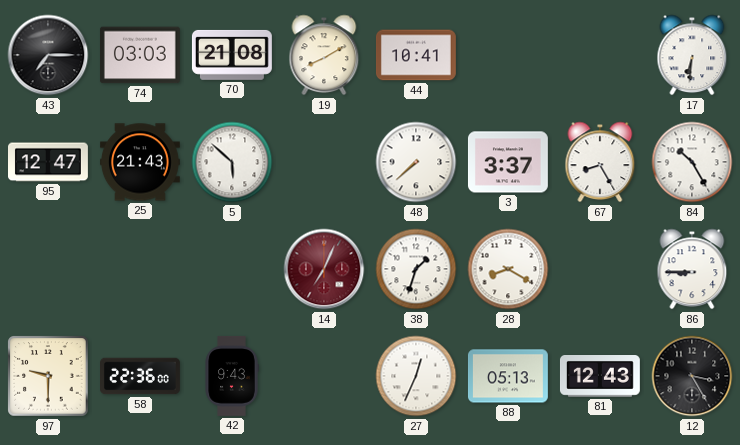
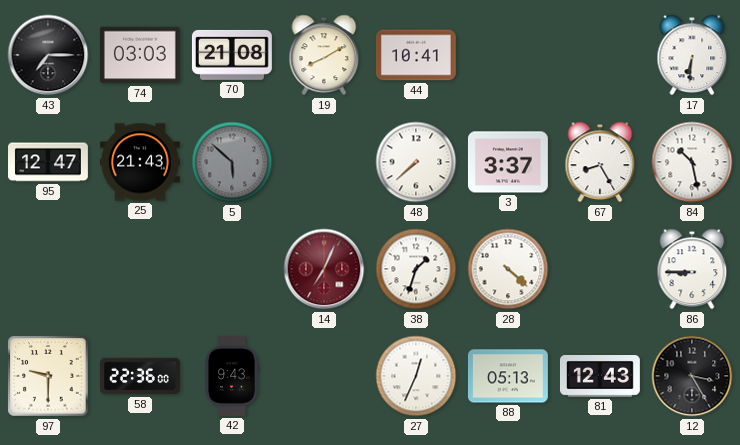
5 dial: white -> grey
84: 10:25 -> 10:28
28: 8:20 -> 4:22
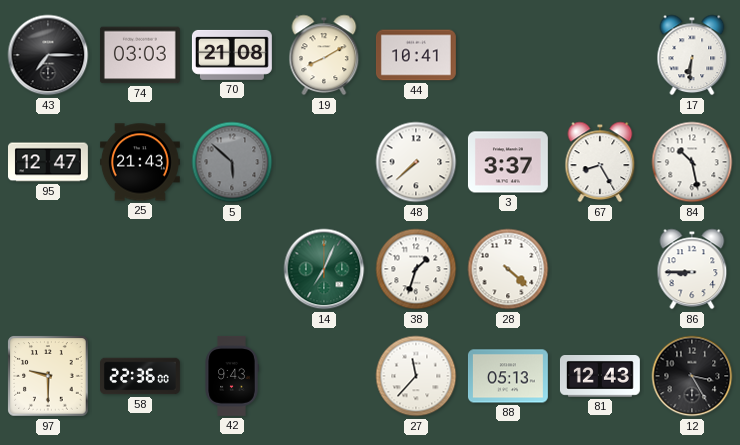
14 dial: burgundy -> green
27: 12:34 -> 11:37
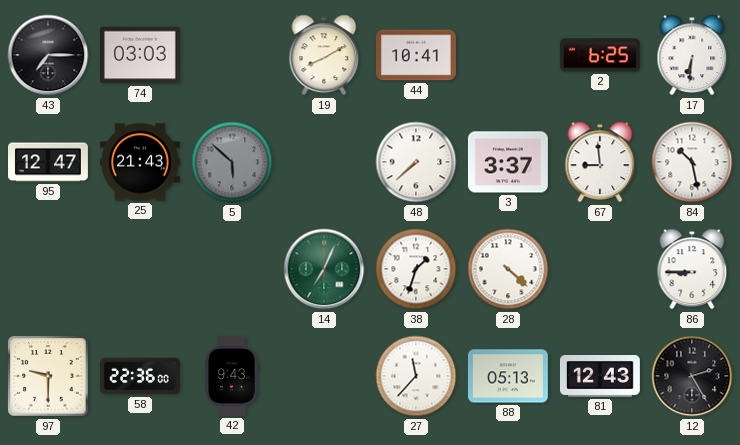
70: 21:08 -> none
2: none -> 6:25
67: 8:25 -> 8:59
12: 3:25 -> 2:25
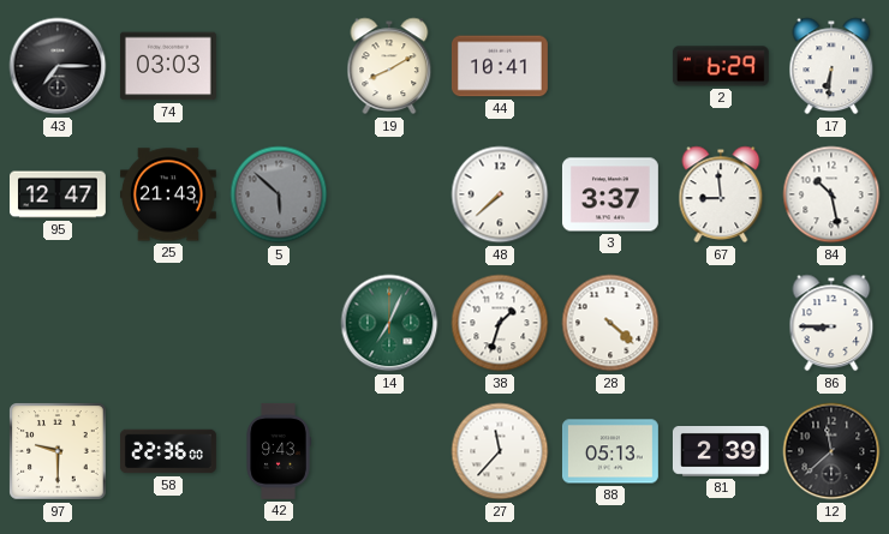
2: 6:25 -> 6:29
81: 12:43 -> 2:39
12: 2:25 -> 11:38
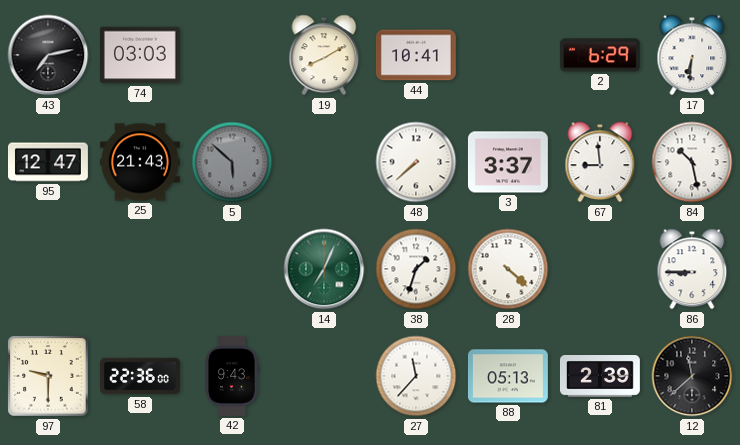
43: 7:15 -> 7:13
